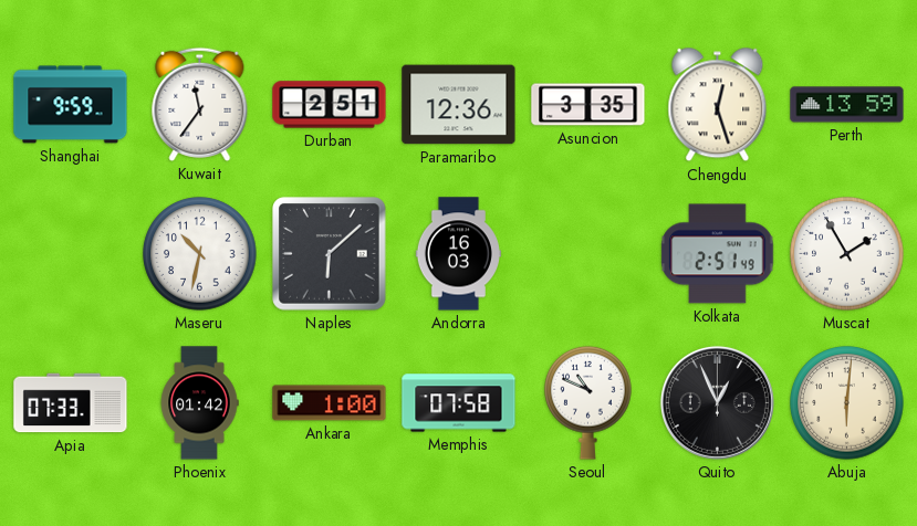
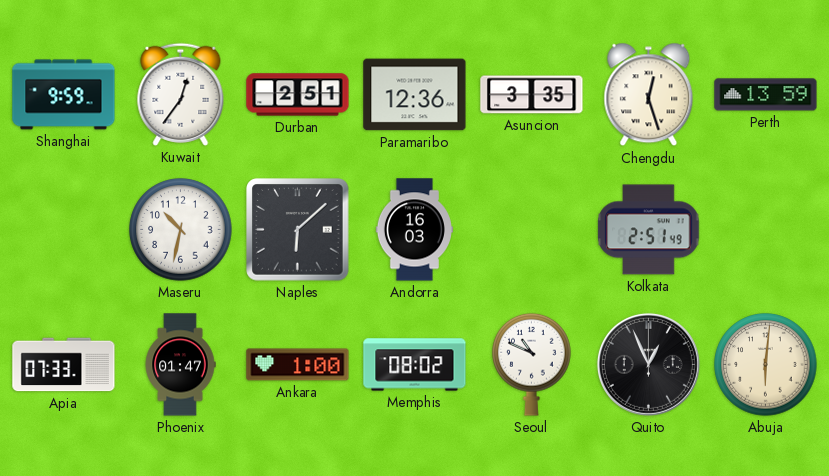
Kuwait: 11:36 -> 12:36
Muscat: 1:55 -> none
Phoenix: 01:42 -> 01:47
Memphis: 07:58 -> 08:02
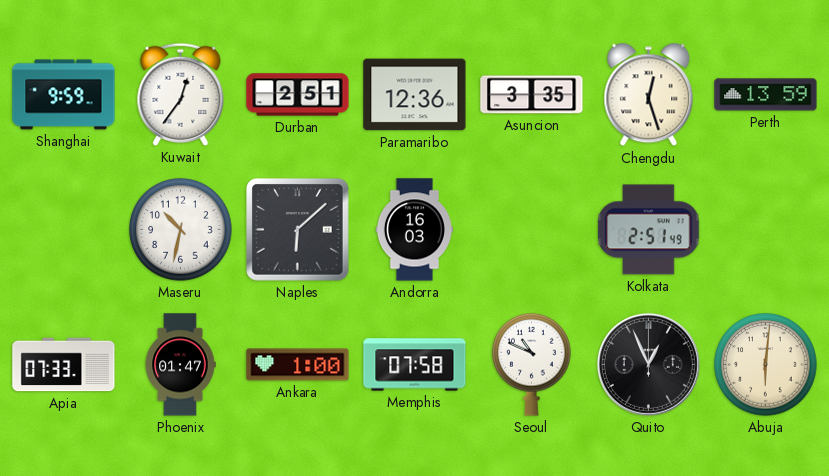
Memphis: 08:02 -> 07:58
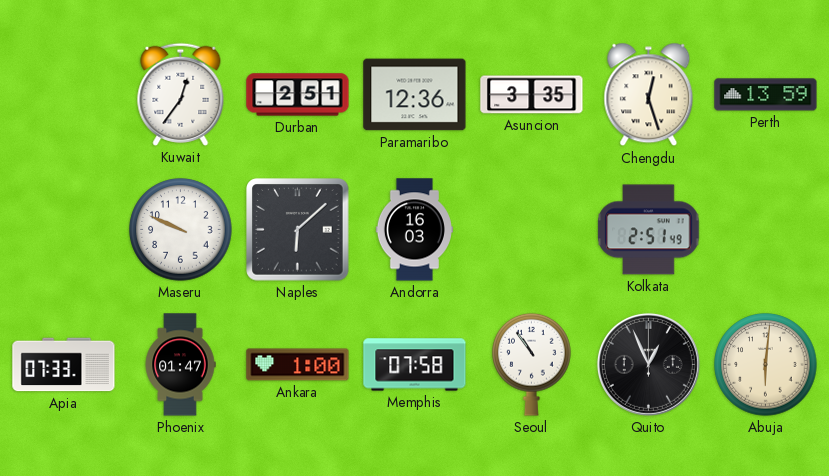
Shanghai: 9:59 -> none
Maseru: 10:32 -> 9:49
Seoul: 10:49 -> 10:54
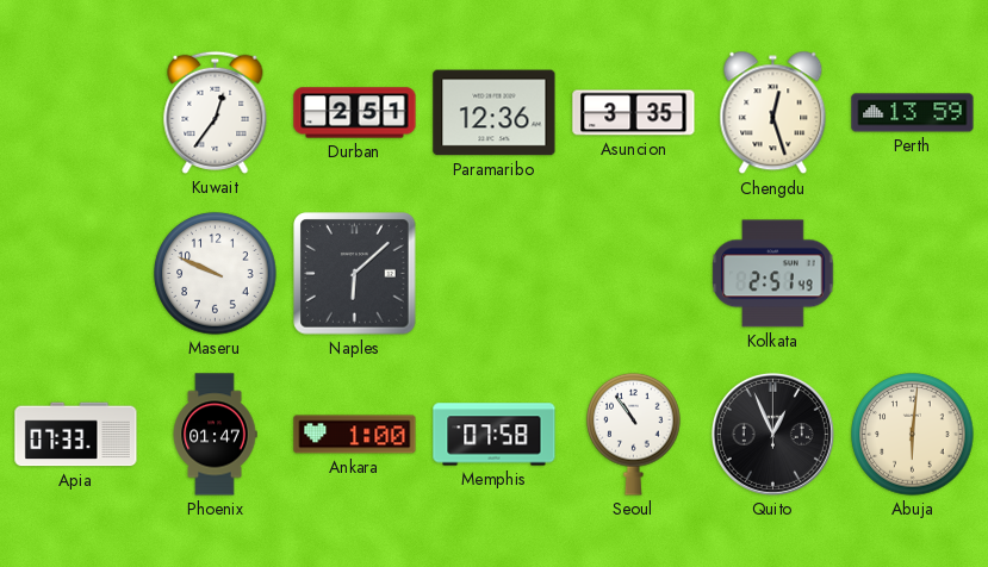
Andorra: 16:03 -> none
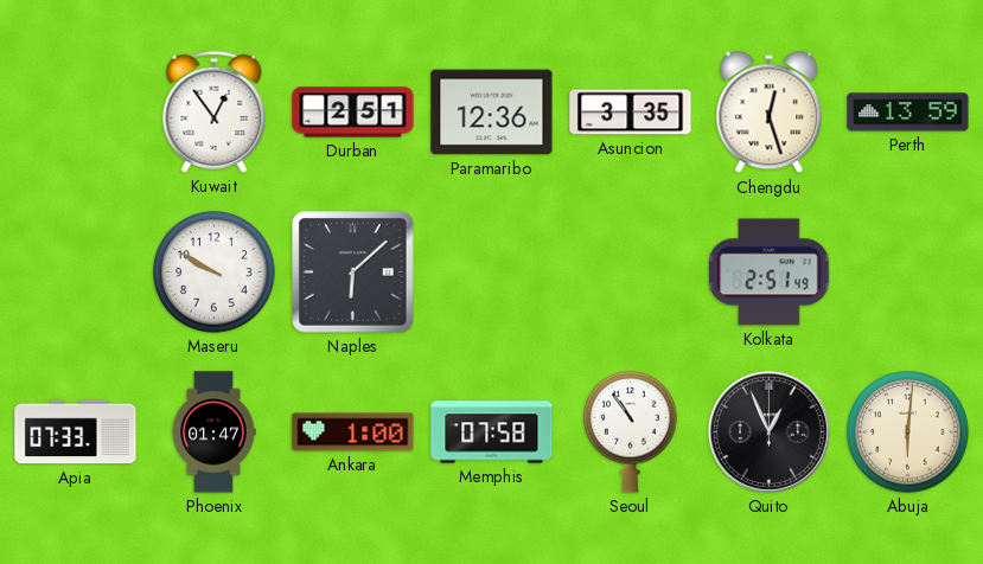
Kuwait: 12:36 -> 12:54
Maseru: 9:49 -> 9:50
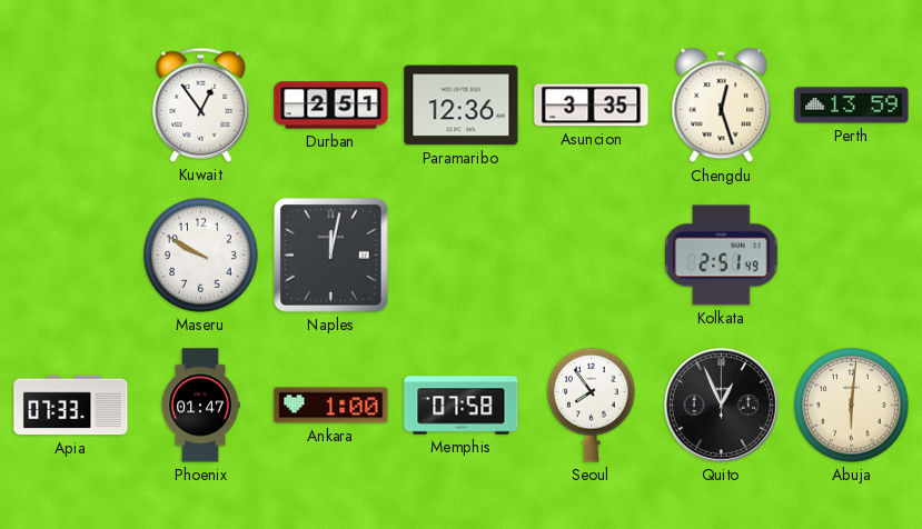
Naples: 6:08 -> 12:02
Seoul: 10:54 -> 7:54
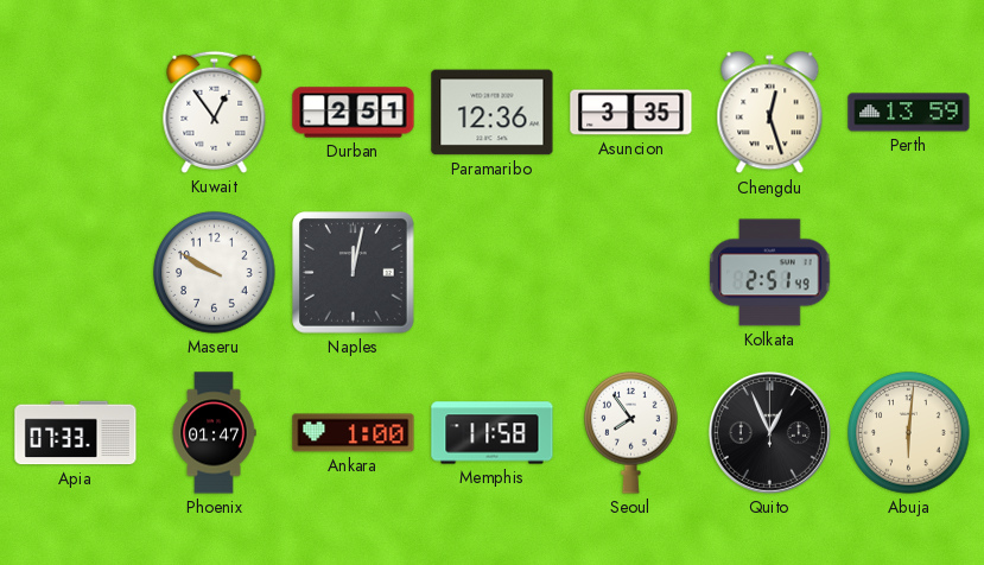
Memphis: 07:58 -> 11:58
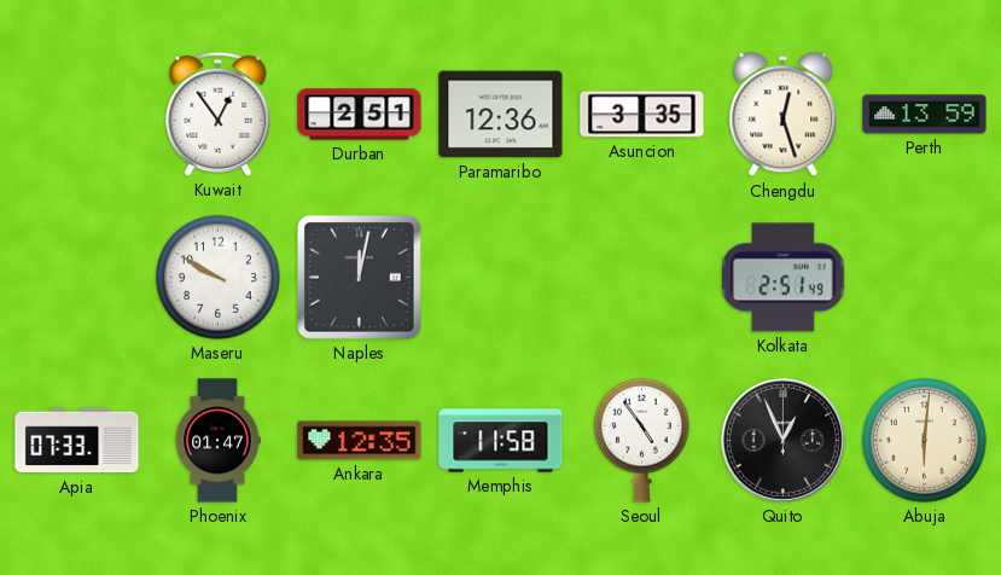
Ankara: 1:00 -> 12:35
Seoul: 7:54 -> 4:54
